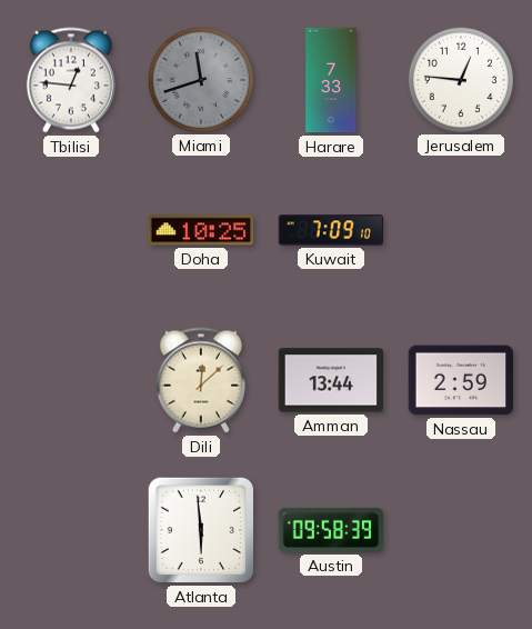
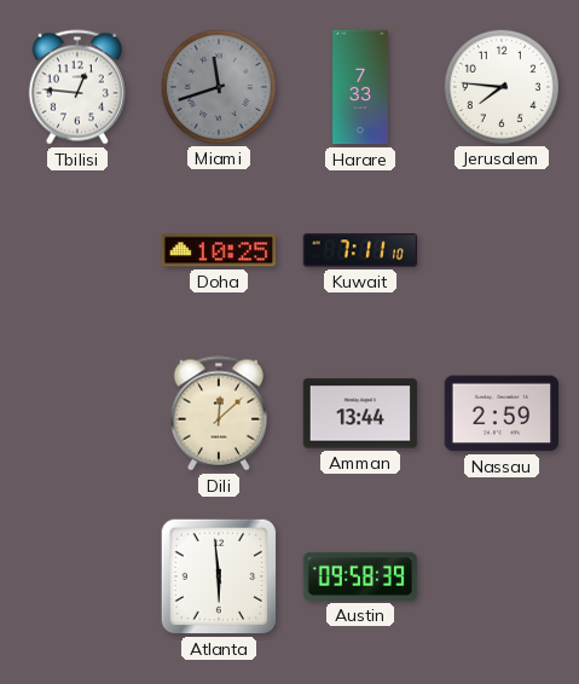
Jerusalem: 12:46 -> 7:46
Kuwait: 7:09 -> 7:11
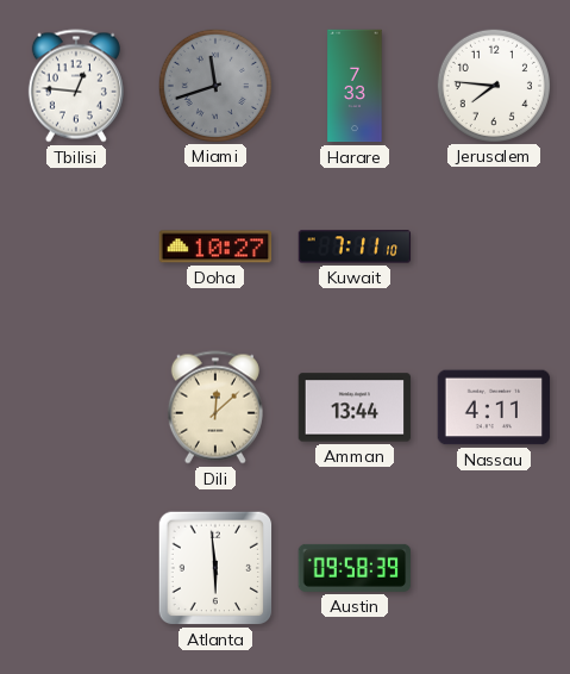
Doha: 10:25 -> 10:27
Nassau: 2:59 -> 4:11
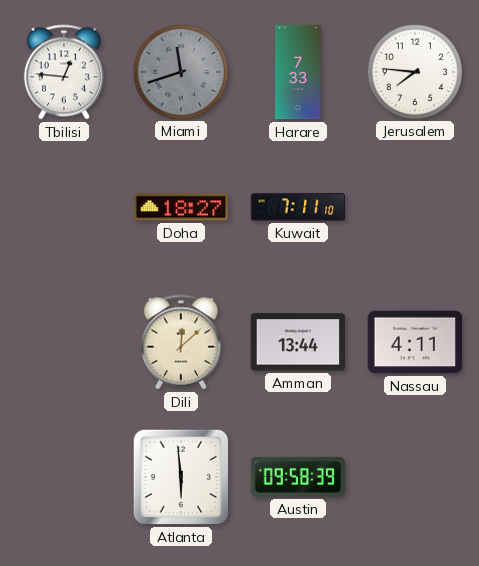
Doha: 10:27 -> 18:27
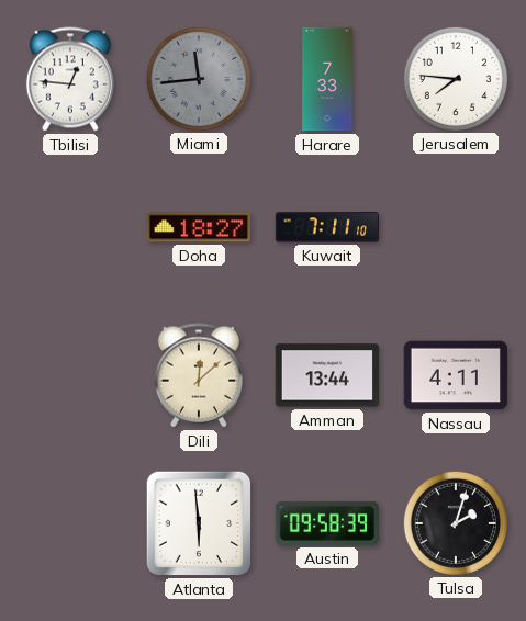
Miami: 11:42 -> 11:44
Tulsa: none -> 2:03
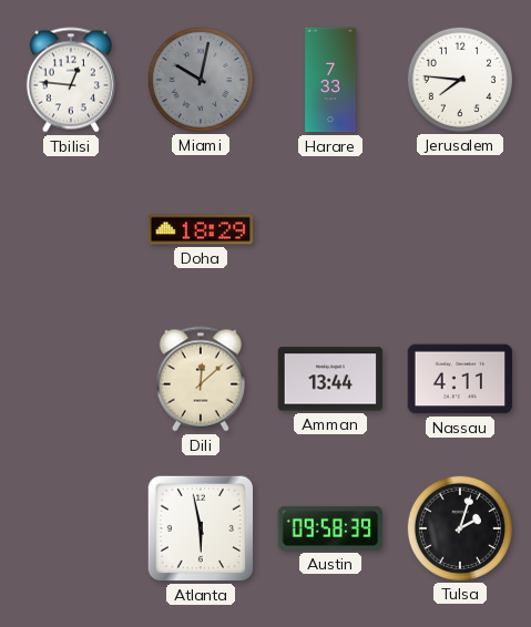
Miami: 11:44 -> 10:02
Doha: 18:27 -> 18:29
Kuwait: 7:11 -> none
Atlanta: 5:59 -> 5:58
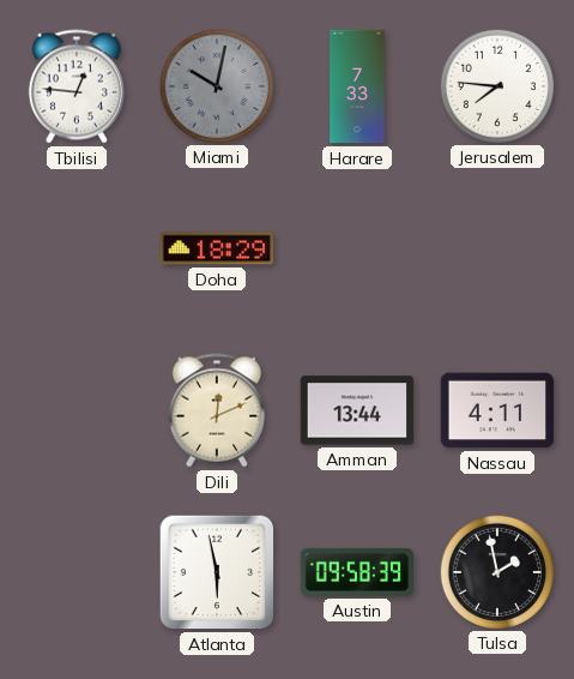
Dili: 12:08 -> 12:11
Tulsa: 2:03 -> 1:58
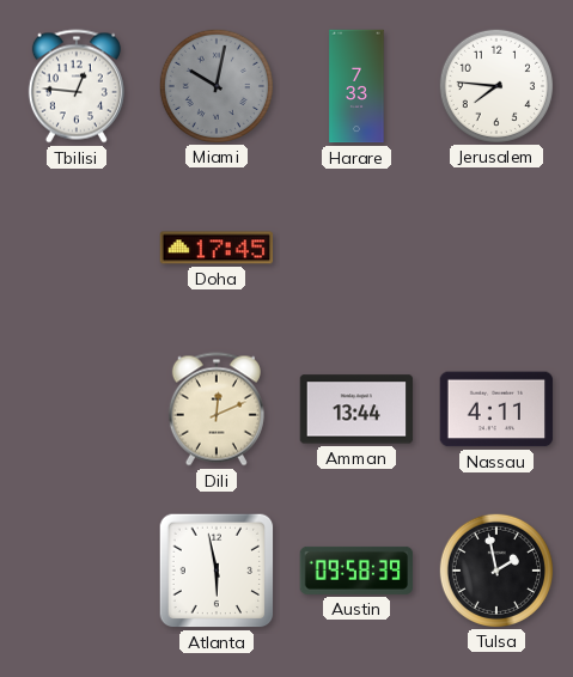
Doha: 18:29 -> 17:45
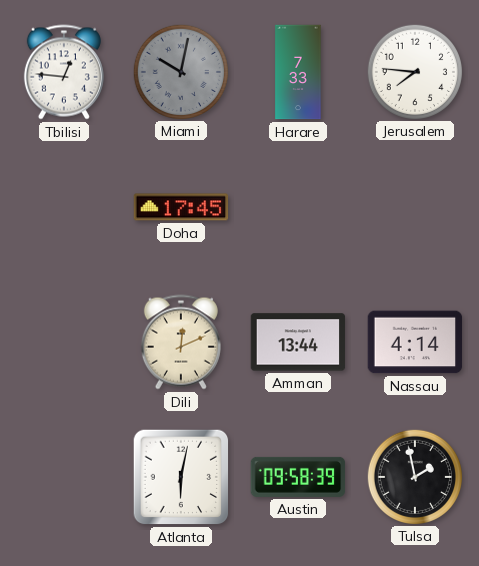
Nassau: 4:11 -> 4:14
Atlanta: 5:58 -> 6:02
